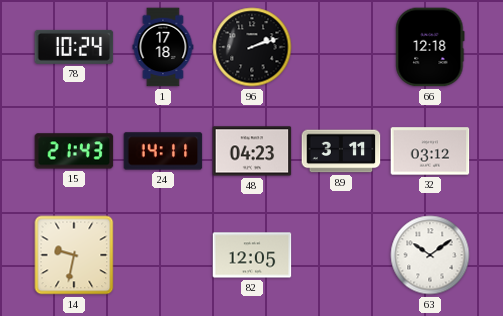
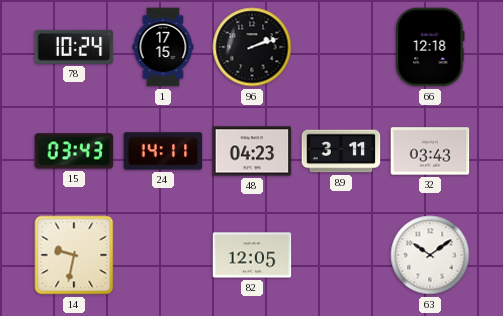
1: 17:18 -> 17:15
15: 21:43 -> 03:43
32: 03:12 -> 03:43
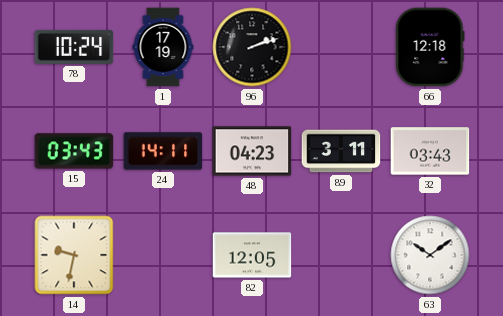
1: 17:15 -> 17:19
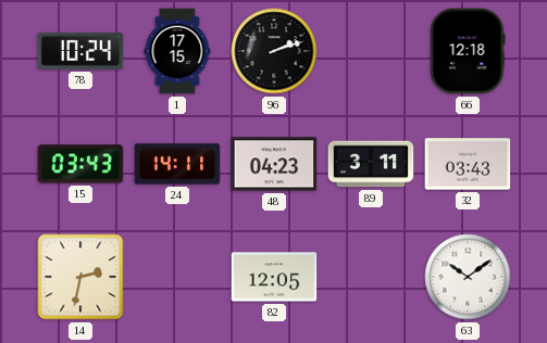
1: 17:19 -> 17:15
14: 9:32 -> 2:32
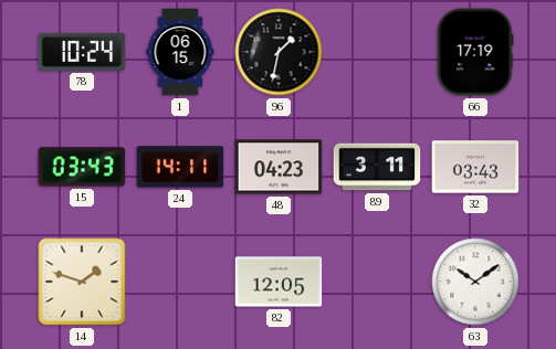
1: 17:15 -> 06:15
96: 2:12 -> 1:32
66: 12:18 -> 17:19
14: 2:32 -> 1:48
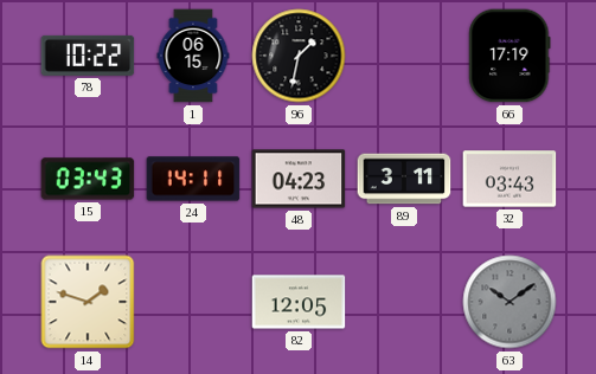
78: 10:24 -> 10:22
63 dial: white -> grey
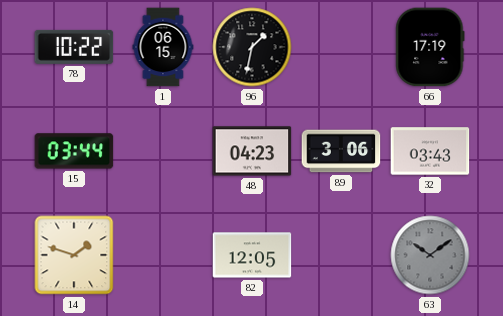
15: 03:43 -> 03:44
24: 14:11 -> none
89: 3:11 -> 3:06
